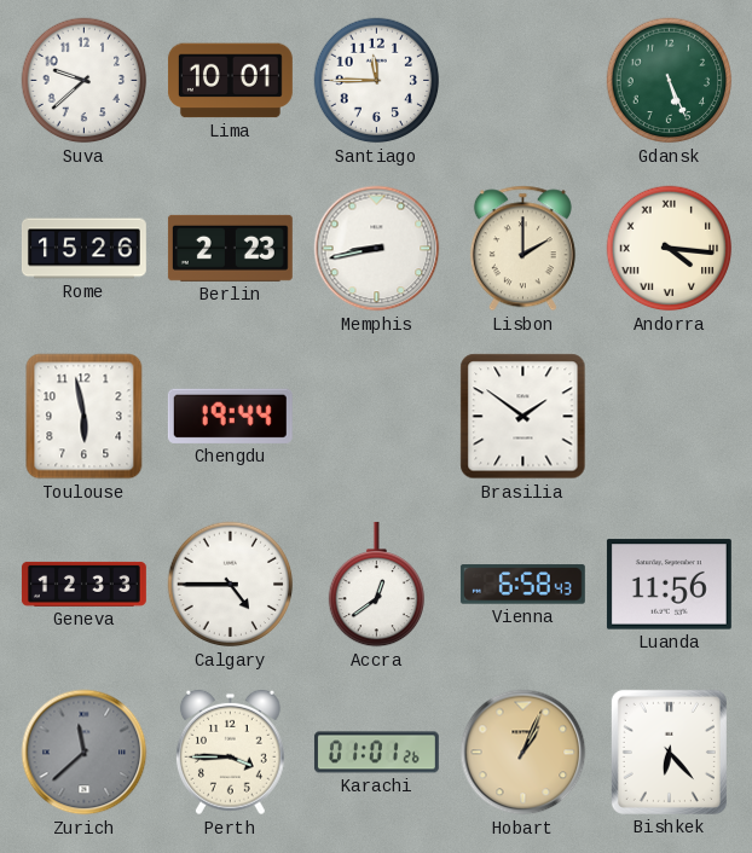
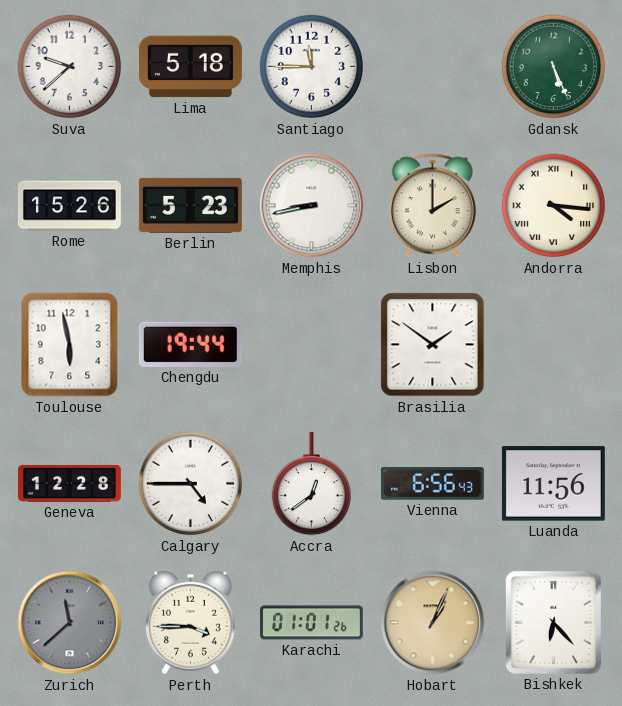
Lima: 10:01 -> 5:18
Berlin: 2:23 -> 5:23
Geneva: 12:33 -> 12:28
Vienna: 6:58 -> 6:56
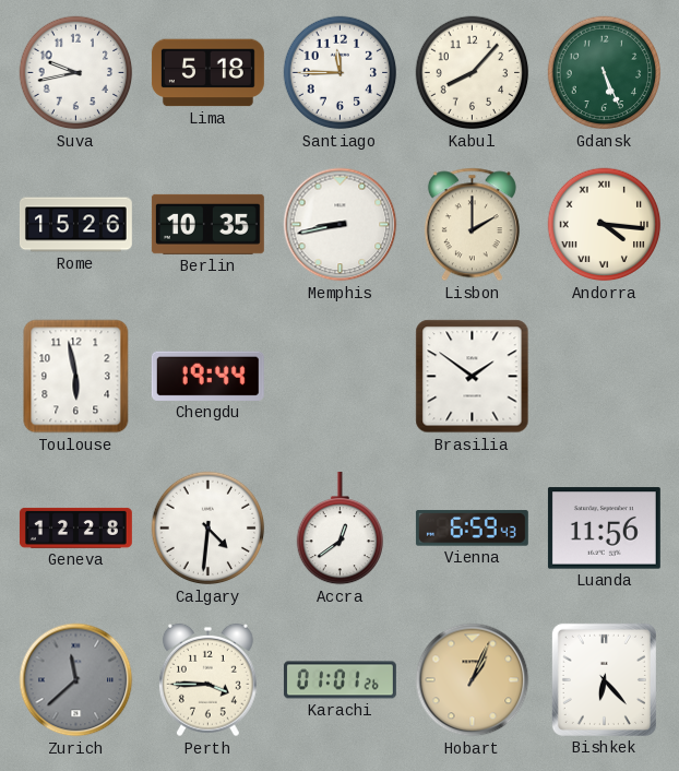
Suva: 9:38 -> 9:43
Kabul: none -> 8:07
Berlin: 5:23 -> 10:35
Calgary: 4:45 -> 4:31
Vienna: 6:56 -> 6:59
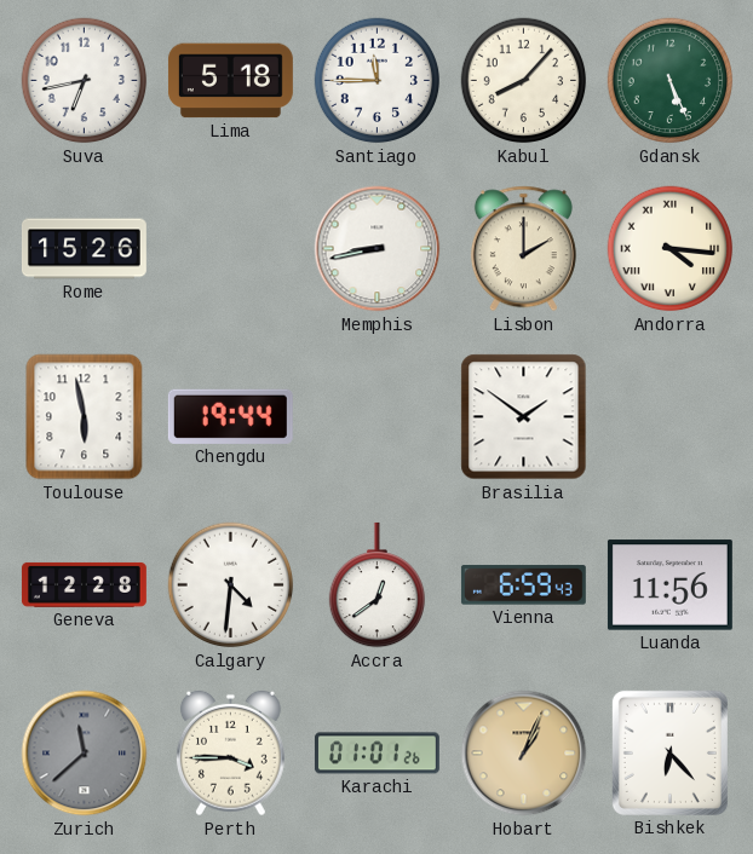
Suva: 9:43 -> 6:43
Berlin: 10:35 -> none
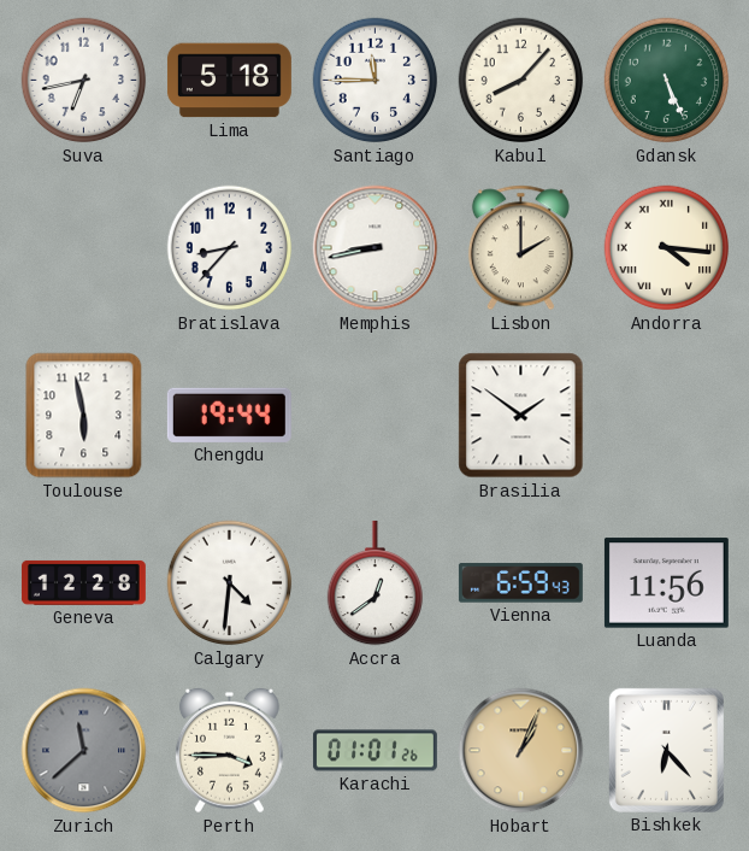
Rome: 15:26 -> none
Bratislava: none -> 8:37
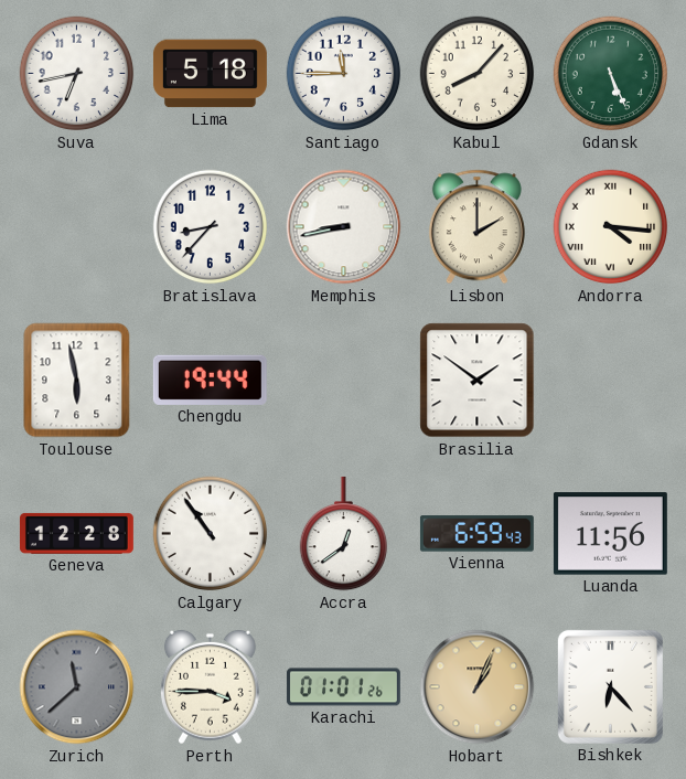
Calgary: 4:31 -> 10:54
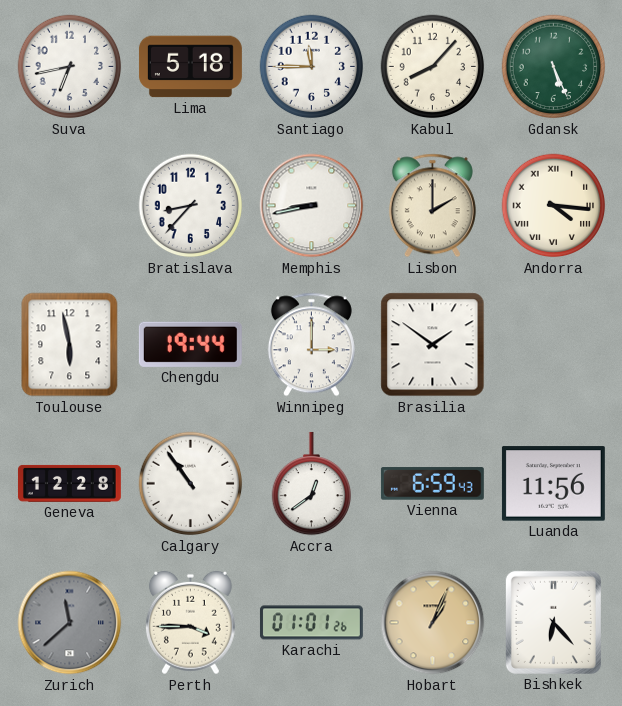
Winnipeg: none -> 3:00
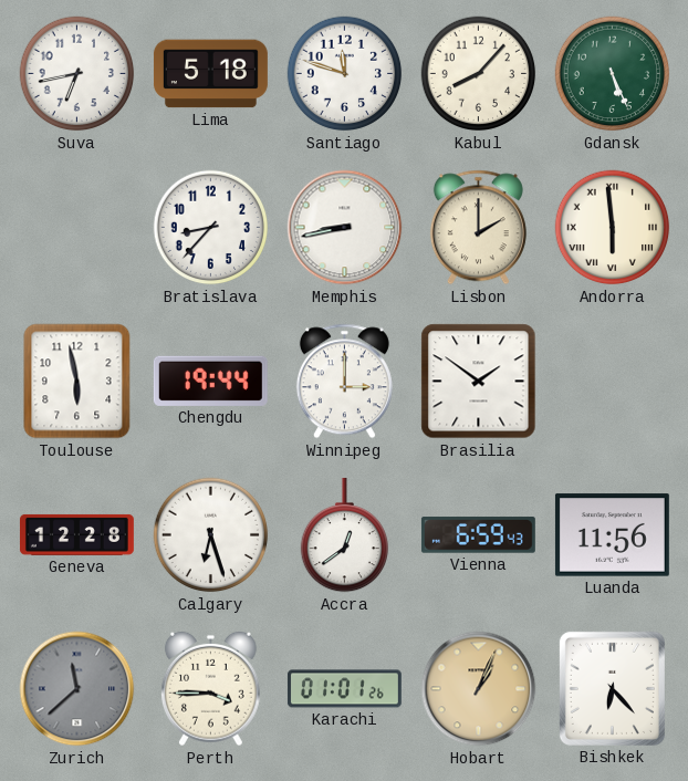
Santiago: 11:45 -> 11:48
Andorra: 4:16 -> 5:59
Calgary: 10:54 -> 6:27
